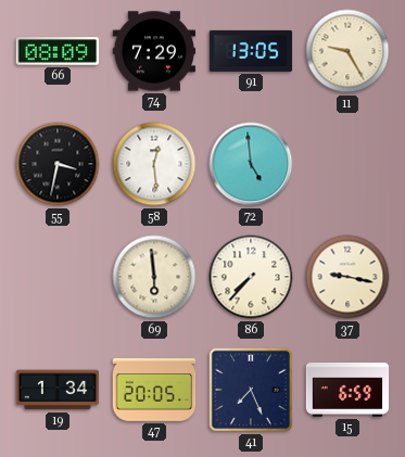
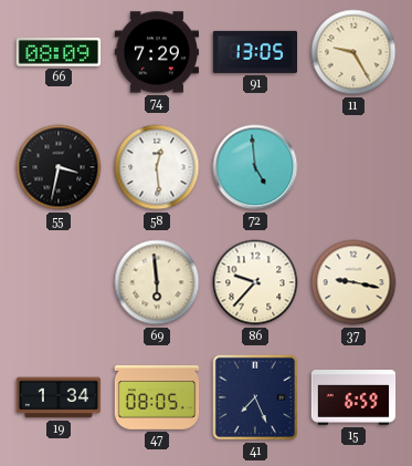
86: 7:37 -> 9:37
47: 20:05 -> 08:05
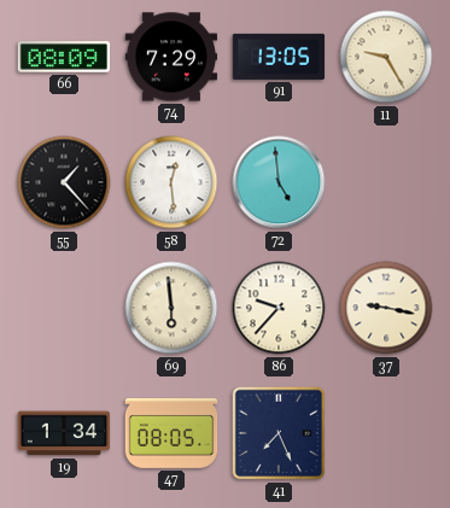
55: 3:32 -> 1:23
15: 6:59 -> none
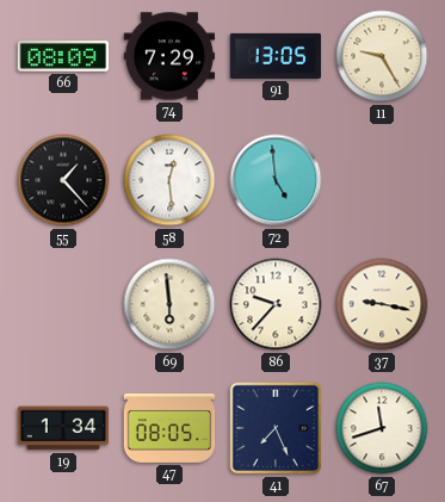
67: none -> 11:42
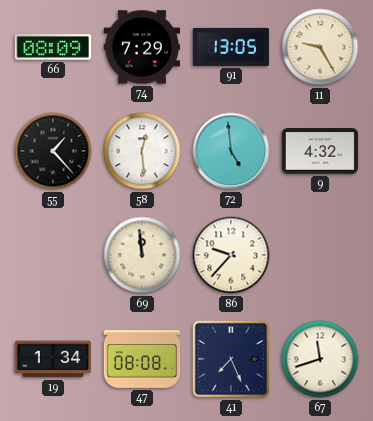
9: none -> 4:32
69: 5:59 -> 11:59
37: 9:17 -> none
47: 08:05 -> 08:08
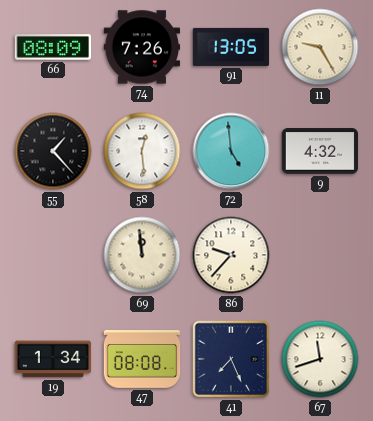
74: 7:29 -> 7:26
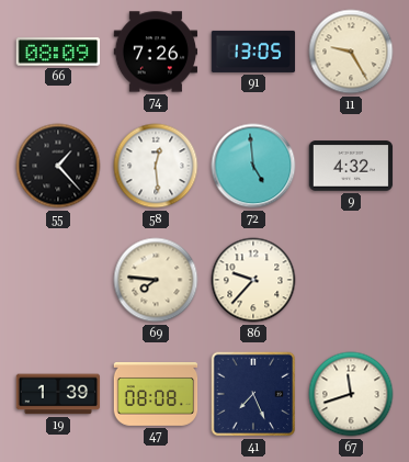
69: 11:59 -> 7:46
19: 1:34 -> 1:39
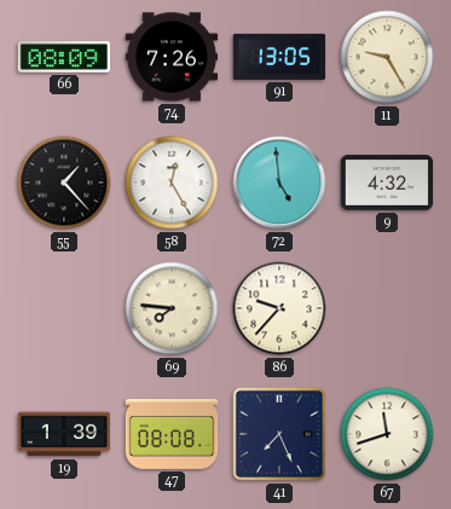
58: 12:29 -> 12:25
